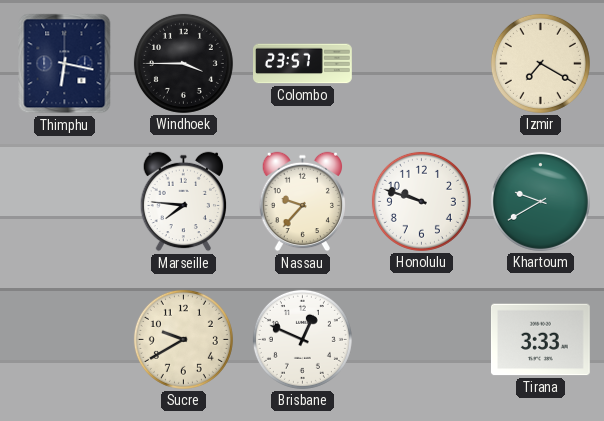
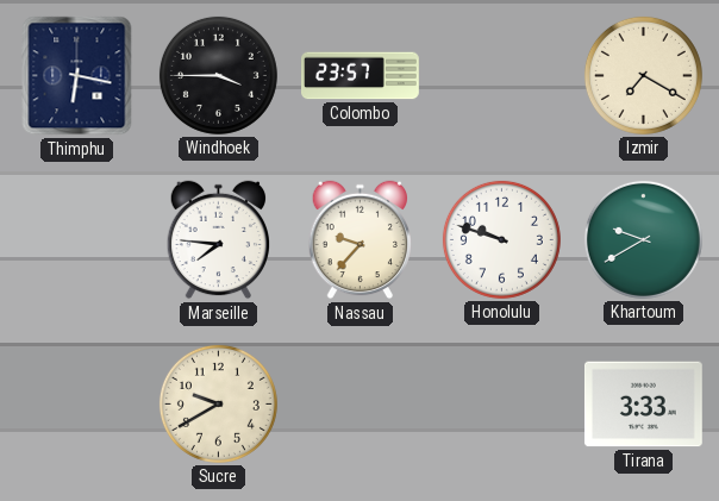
Brisbane: 12:49 -> none
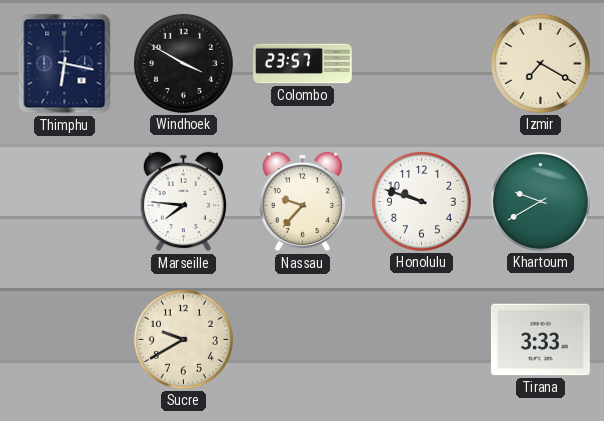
Windhoek: 3:45 -> 3:50
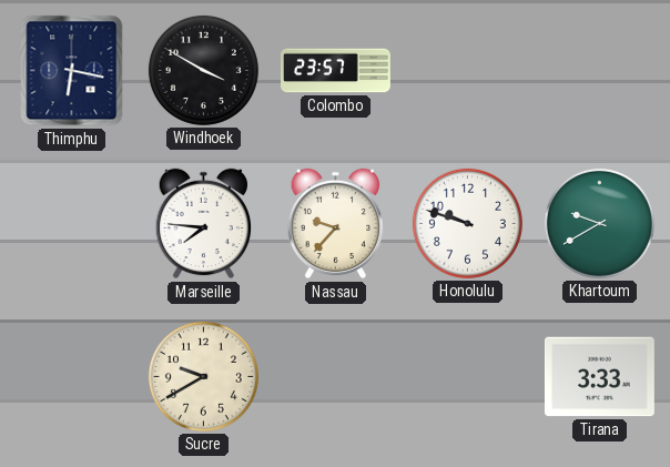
Izmir: 7:20 -> none
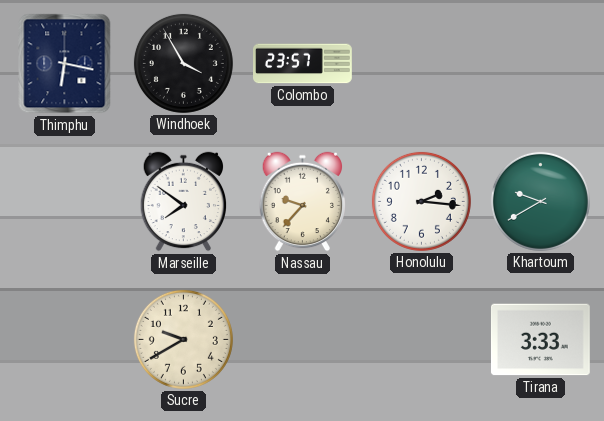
Windhoek: 3:50 -> 3:55
Marseille: 7:46 -> 7:51
Honolulu: 9:48 -> 2:16
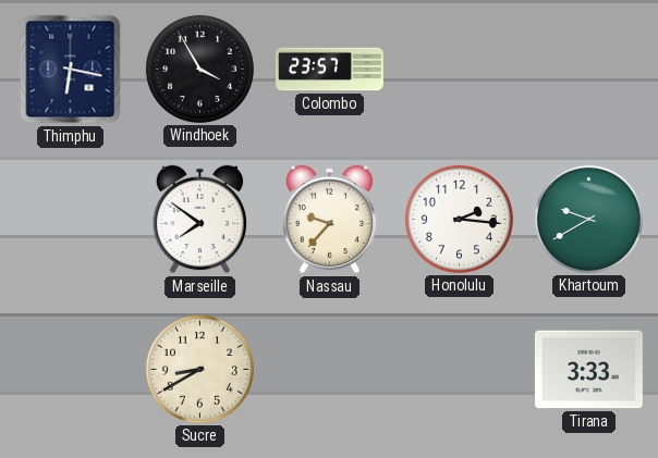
Sucre: 9:40 -> 8:40
